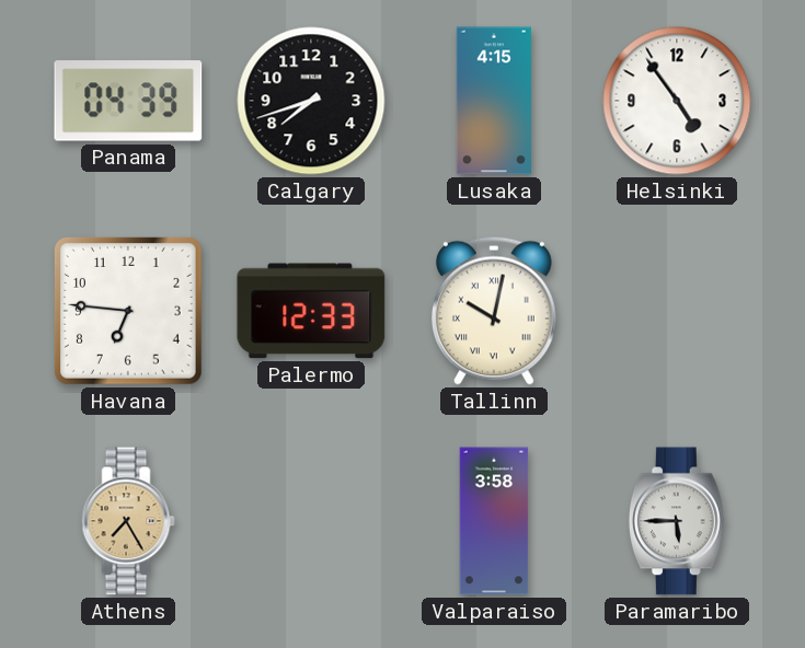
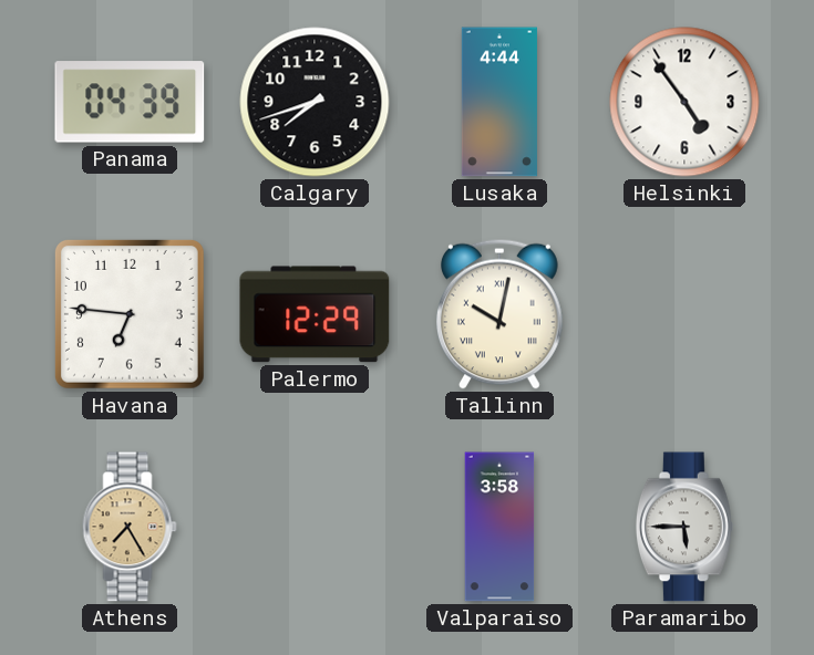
Lusaka: 4:15 -> 4:44
Palermo: 12:33 -> 12:29
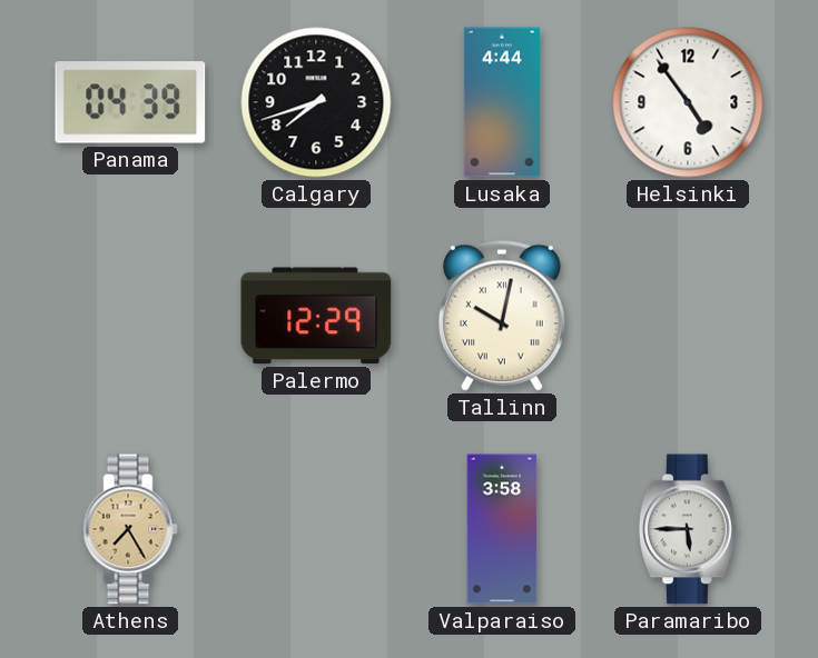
Havana: 6:46 -> none
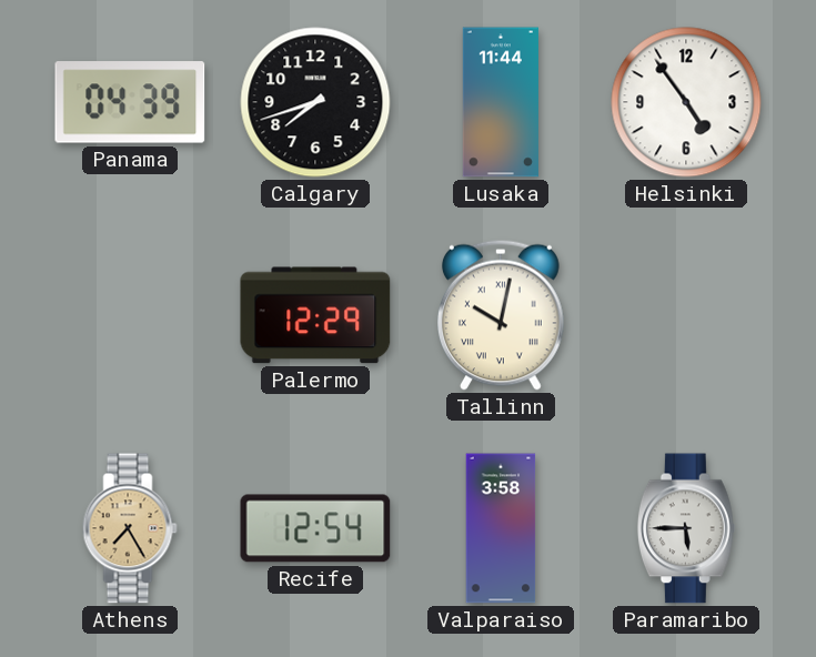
Lusaka: 4:44 -> 11:44
Recife: none -> 12:54
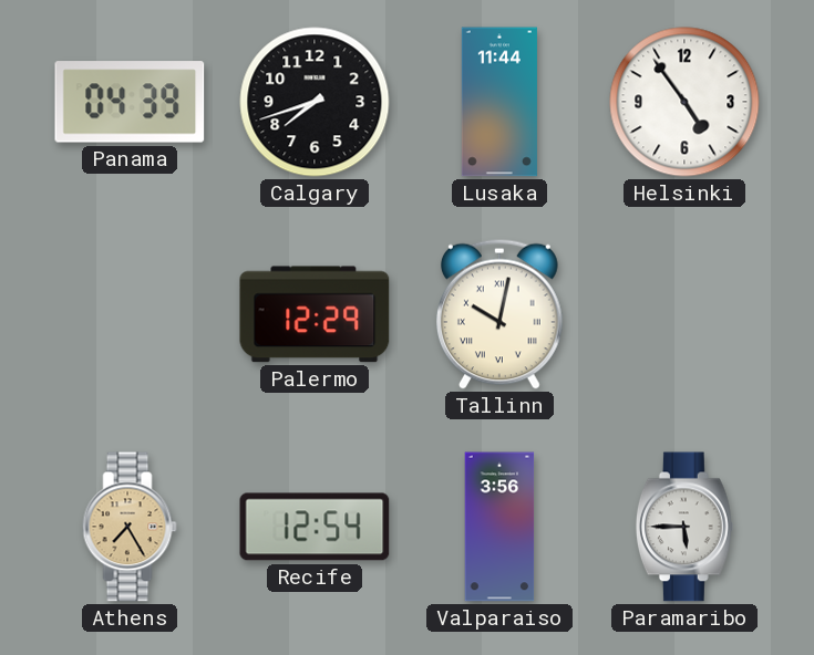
Valparaiso: 3:58 -> 3:56
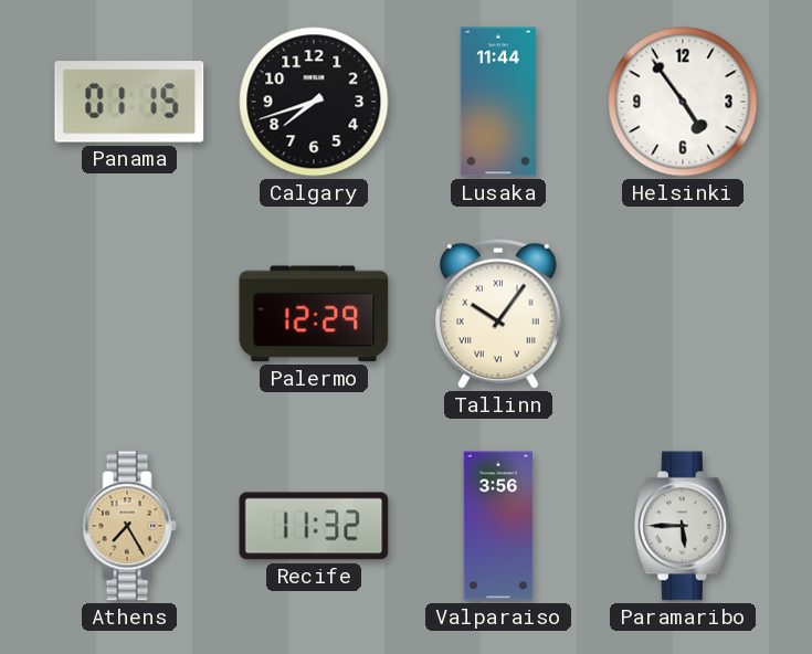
Panama: 04:39 -> 01:15
Tallinn: 10:02 -> 10:06
Recife: 12:54 -> 11:32
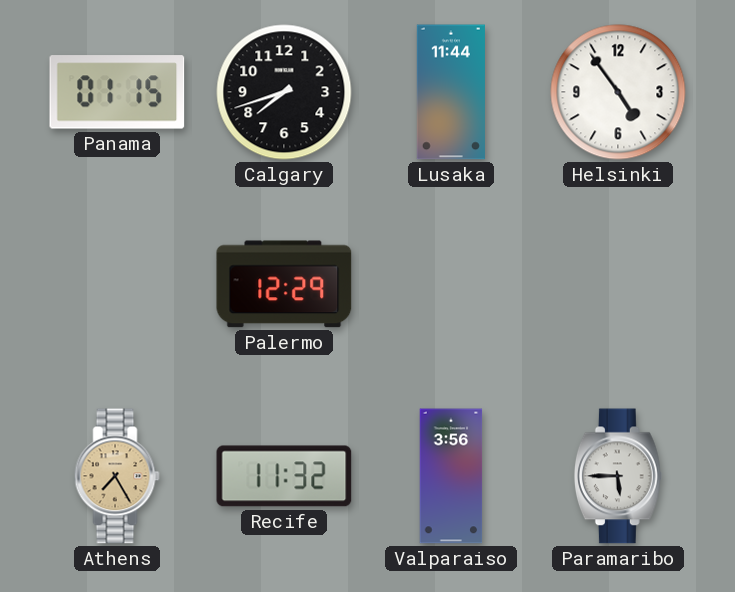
Tallinn: 10:06 -> none
